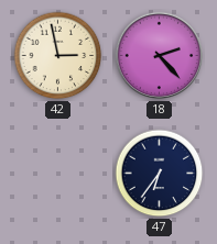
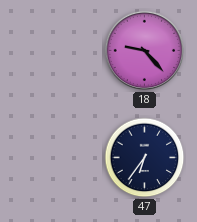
42: 2:58 -> none
18: 2:23 -> 9:23
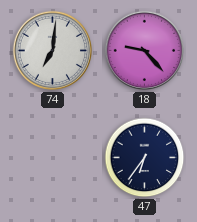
74: none -> 7:01
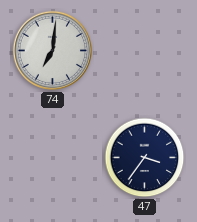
18: 9:23 -> none
47: 6:36 -> 3:36
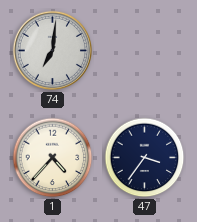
1: none -> 4:37
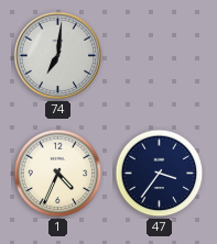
1: 4:37 -> 4:34
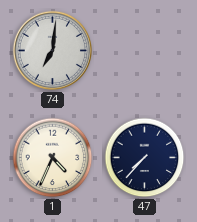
47: 3:36 -> 7:37
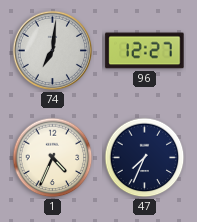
96: none -> 12:27
47: 7:37 -> 7:34
